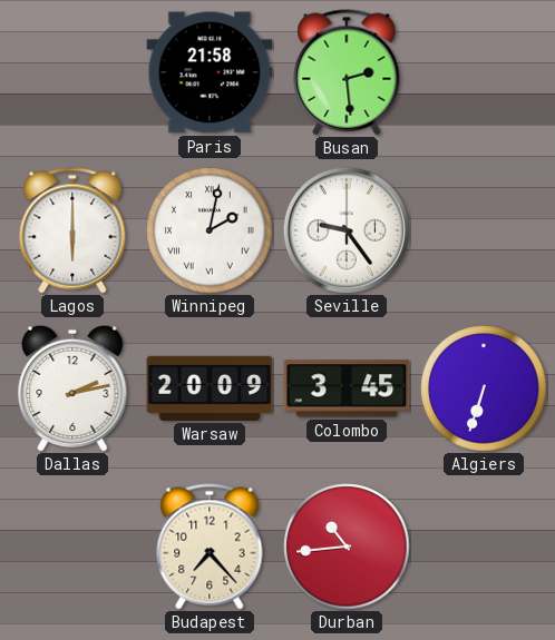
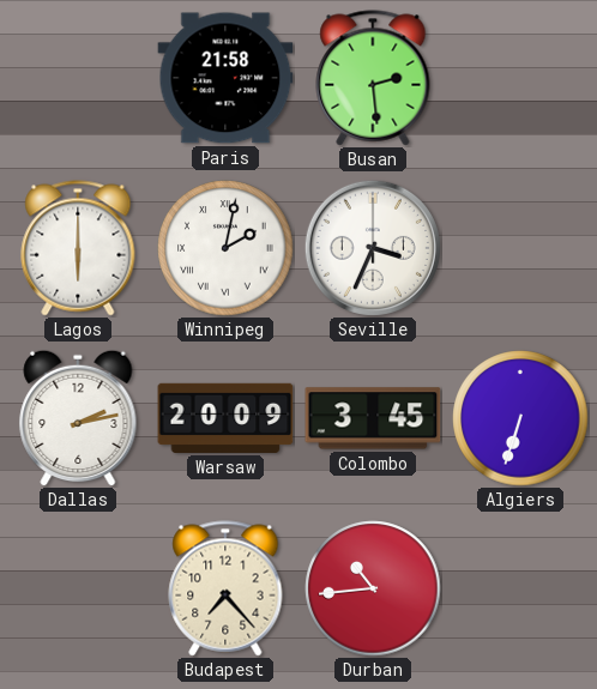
Seville: 9:24 -> 3:34
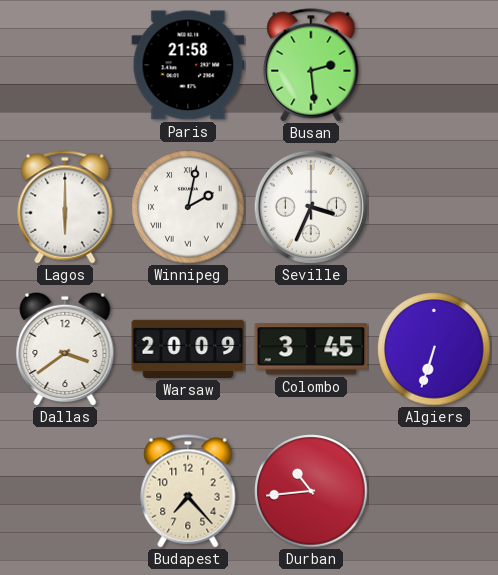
Dallas: 2:13 -> 3:39
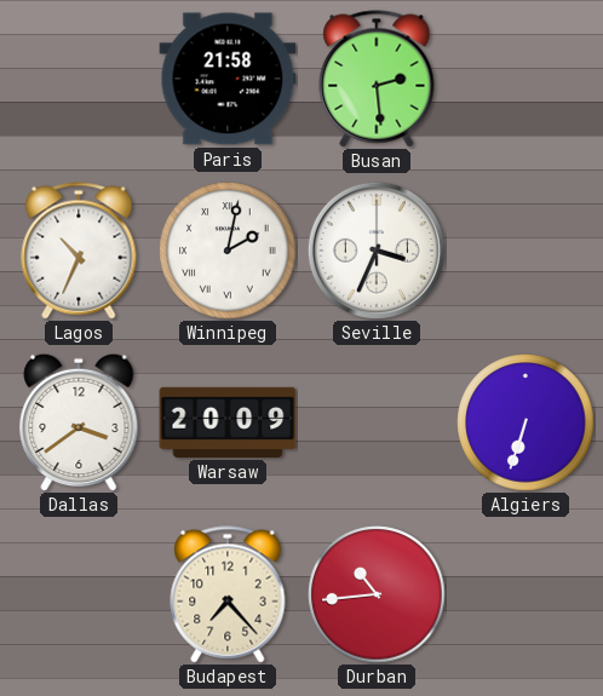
Lagos: 6:00 -> 10:34
Colombo: 3:45 -> none
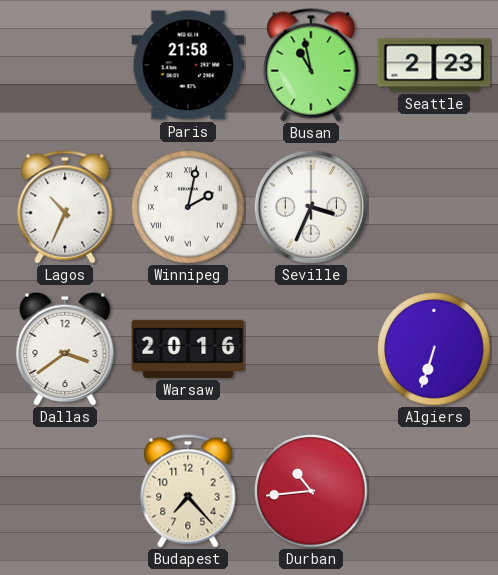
Busan: 2:29 -> 10:58
Seattle: none -> 2:23
Warsaw: 20:09 -> 20:16
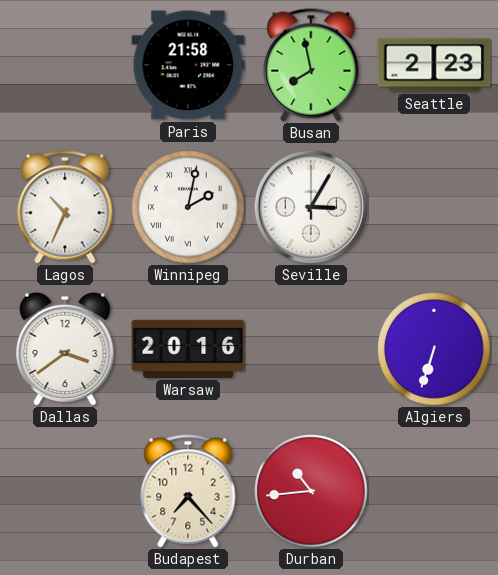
Busan: 10:58 -> 7:58
Seville: 3:34 -> 3:05
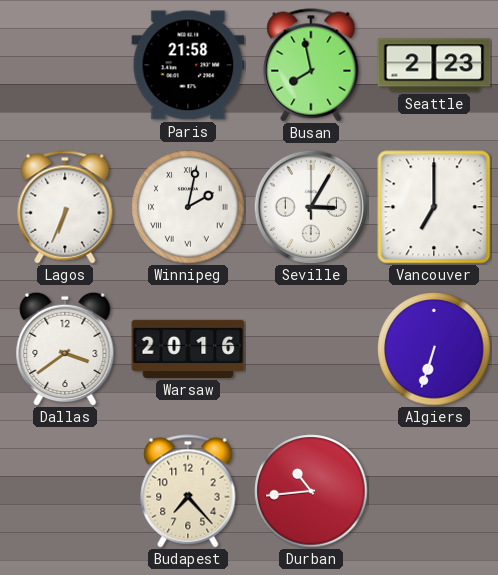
Lagos: 10:34 -> 6:34
Vancouver: none -> 7:00
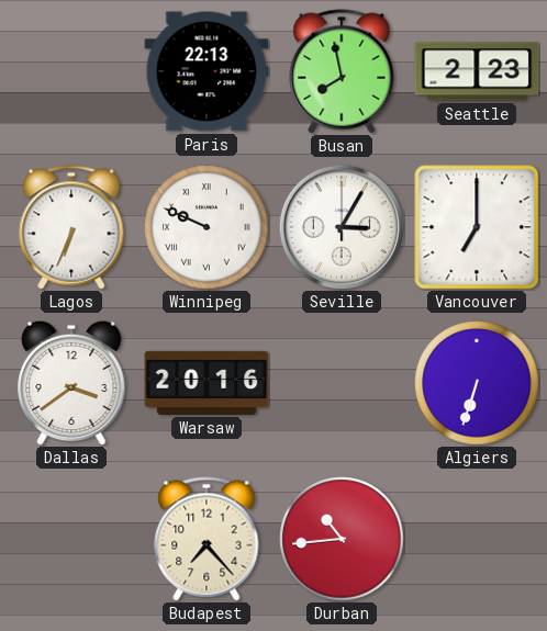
Paris: 21:58 -> 22:13
Winnipeg: 2:02 -> 9:49
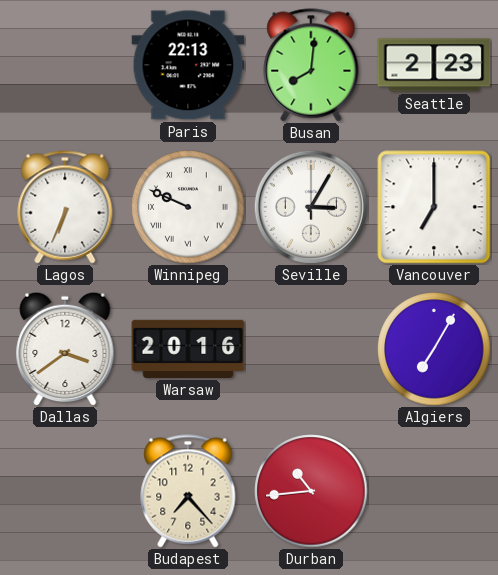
Busan: 7:58 -> 8:01
Algiers: 6:33 -> 7:05
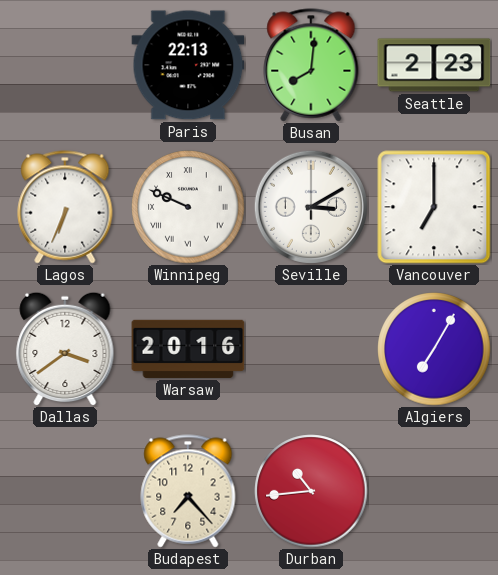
Seville: 3:05 -> 3:10
